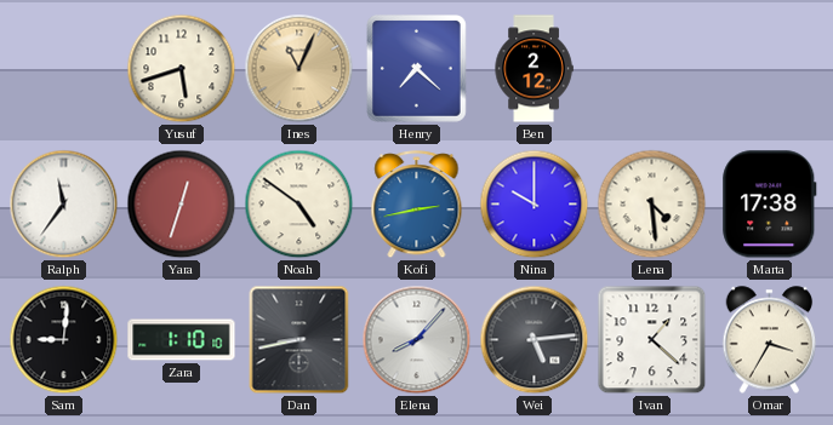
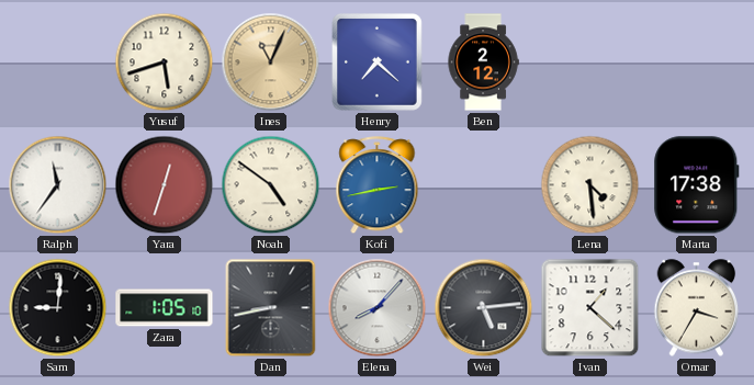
Nina: 10:00 -> none
Zara: 1:10 -> 1:05
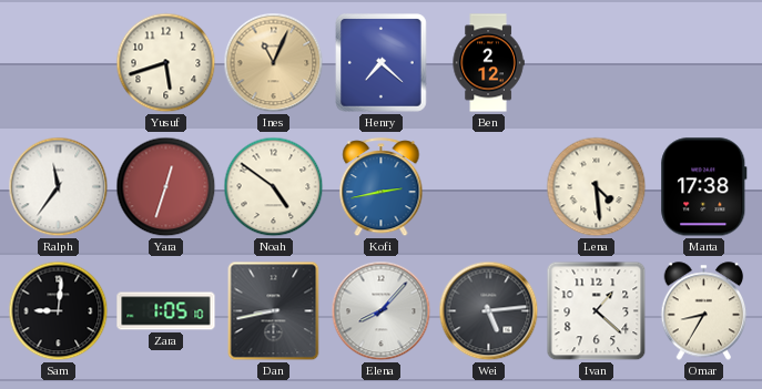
Omar: 3:35 -> 8:35
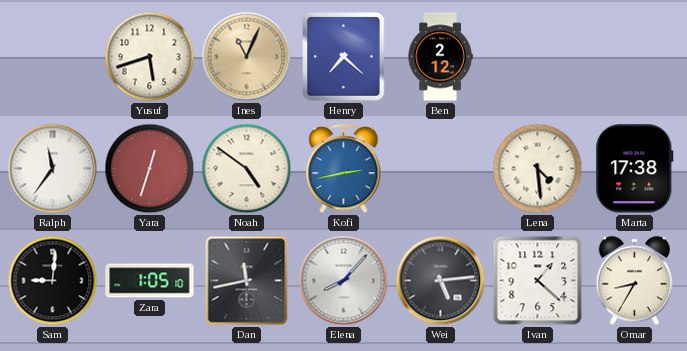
Dan: 8:43 -> 11:43
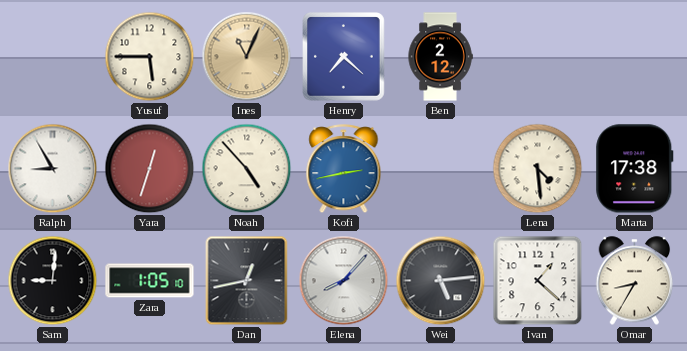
Yusuf: 5:42 -> 5:45
Ralph: 11:36 -> 8:55
Noah: 4:51 -> 4:53
Dan: 11:43 -> 12:43
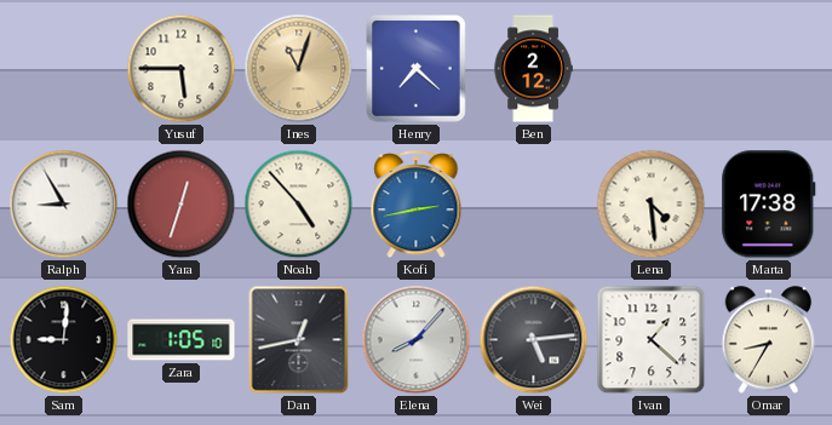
Ines: 11:04 -> 11:03
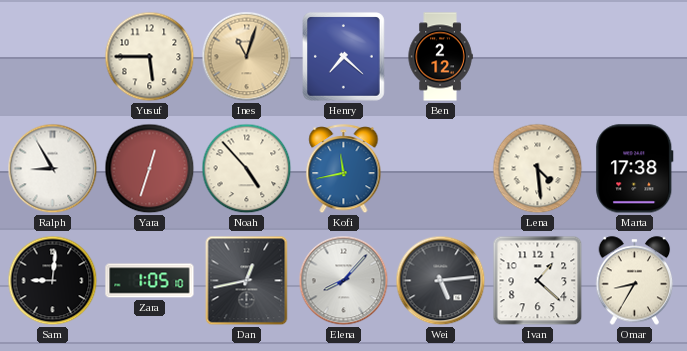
Kofi: 2:43 -> 11:43
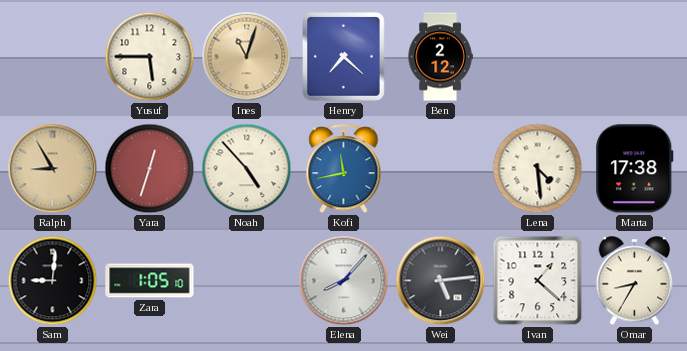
Ralph dial: white -> champagne
Dan: 12:43 -> none
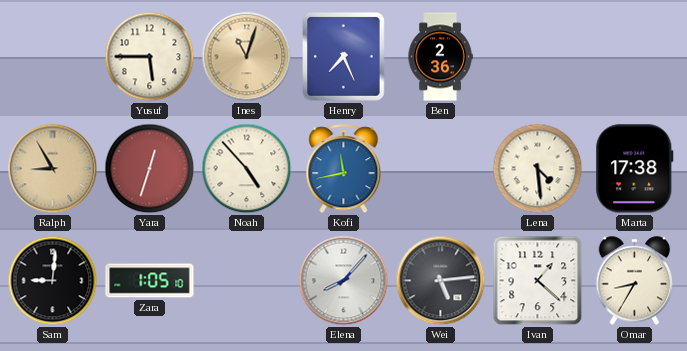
Henry: 7:22 -> 7:26
Ben: 2:12 -> 2:36
